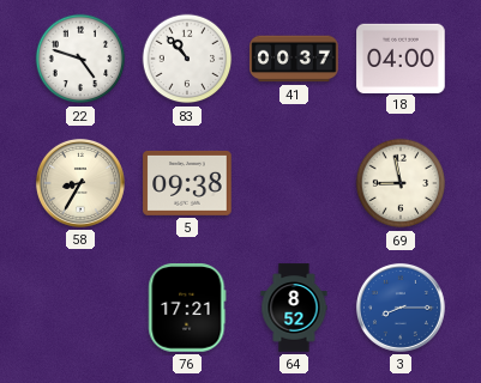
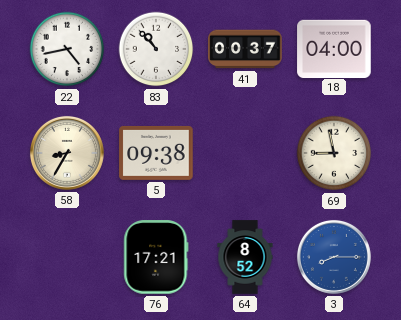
22: 4:48 -> 4:43
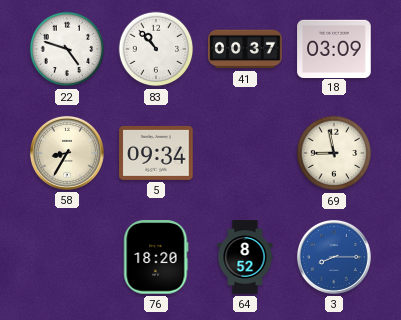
22: 4:43 -> 4:48
18: 04:00 -> 03:09
5: 09:38 -> 09:34
76: 17:21 -> 18:20
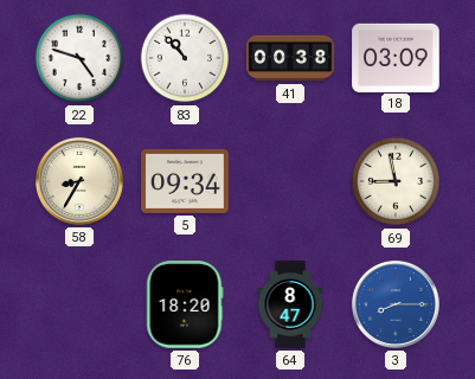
41: 00:37 -> 00:38
64: 8:52 -> 8:47
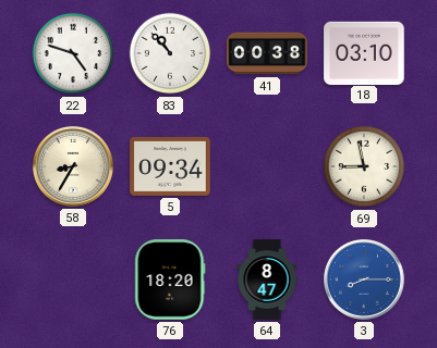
18: 03:09 -> 03:10
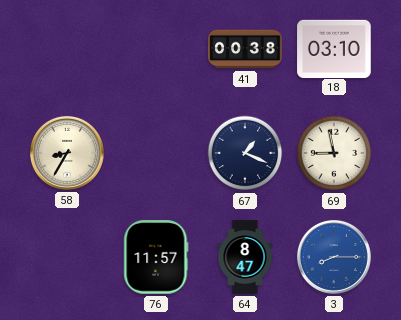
22: 4:48 -> none
83: 10:53 -> none
5: 09:34 -> none
67: none -> 1:19
76: 18:20 -> 11:57
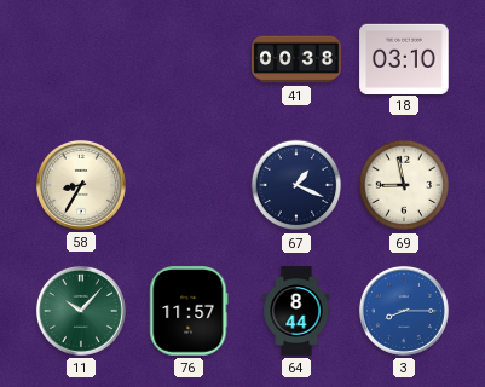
11: none -> 10:07
64: 8:47 -> 8:44
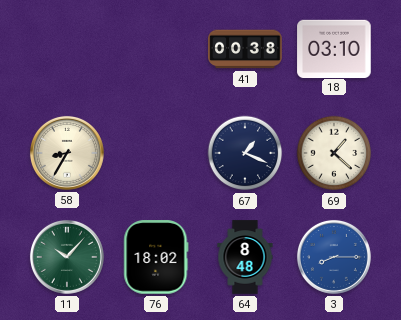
69: 8:58 -> 1:22
76: 11:57 -> 18:02
64: 8:44 -> 8:48
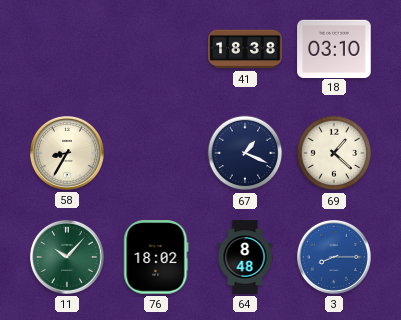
41: 00:38 -> 18:38
